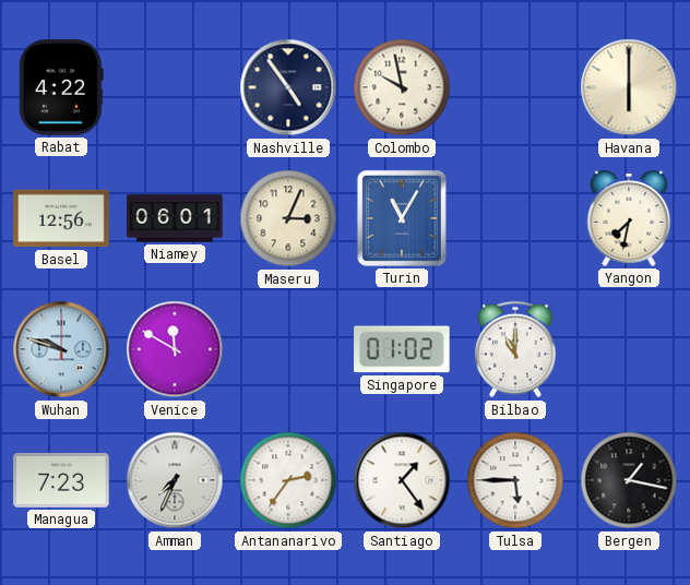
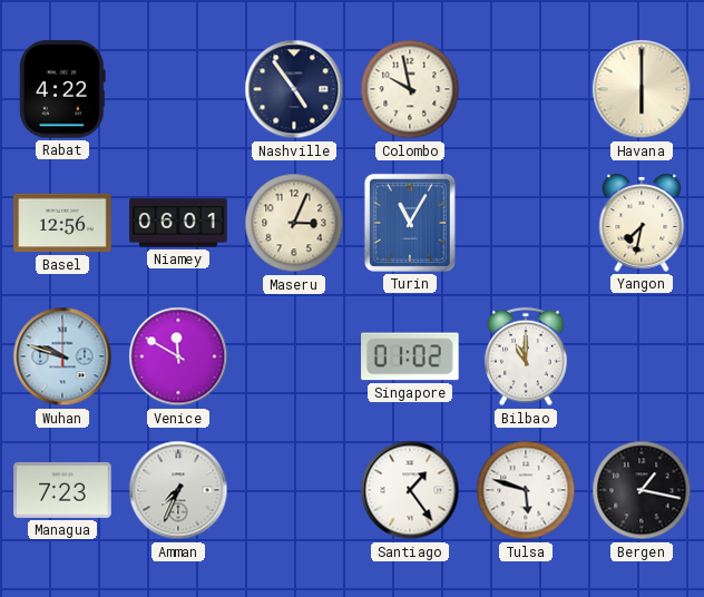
Antananarivo: 2:36 -> none
Tulsa: 5:45 -> 5:48
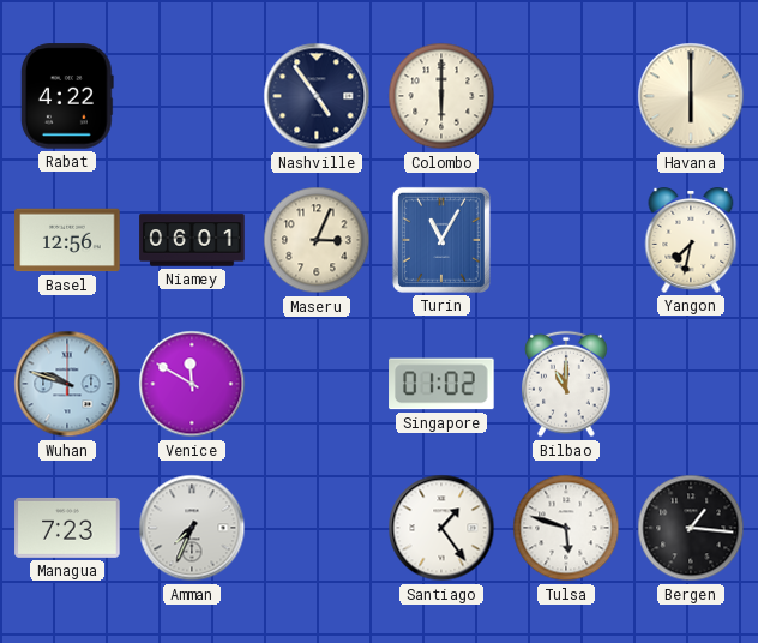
Colombo: 9:58 -> 6:00
Bergen: 1:17 -> 1:16
